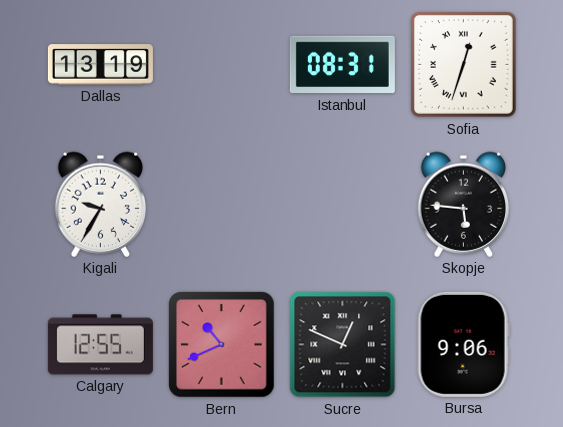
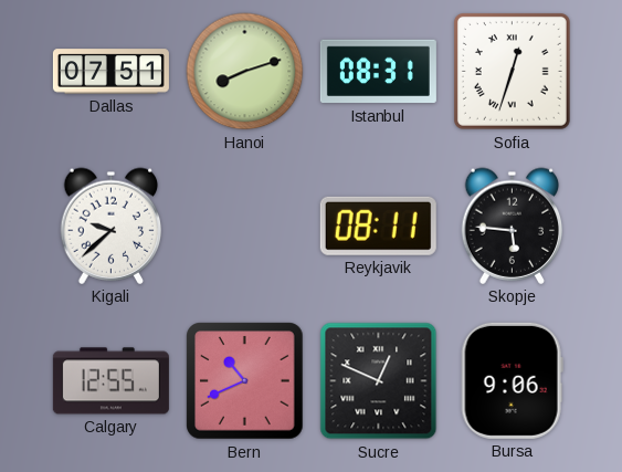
Dallas: 13:19 -> 07:51
Hanoi: none -> 8:12
Kigali: 9:35 -> 9:38
Reykjavik: none -> 08:11
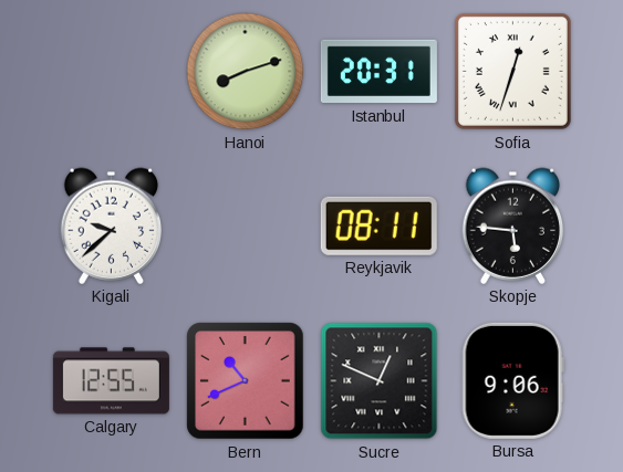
Dallas: 07:51 -> none
Istanbul: 08:31 -> 20:31
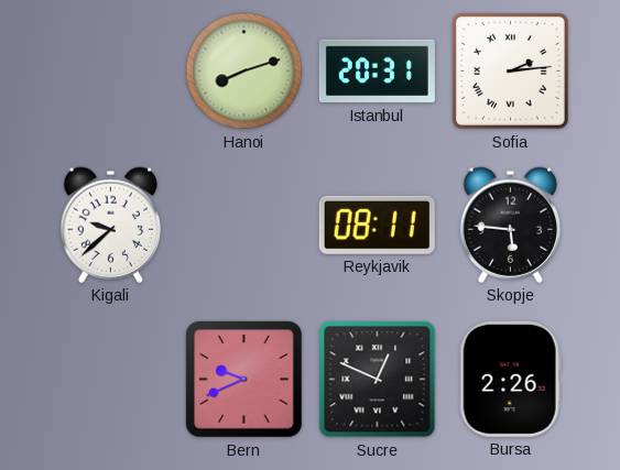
Sofia: 12:33 -> 2:14
Calgary: 12:55 -> none
Bern: 10:41 -> 9:41
Bursa: 9:06 -> 2:26
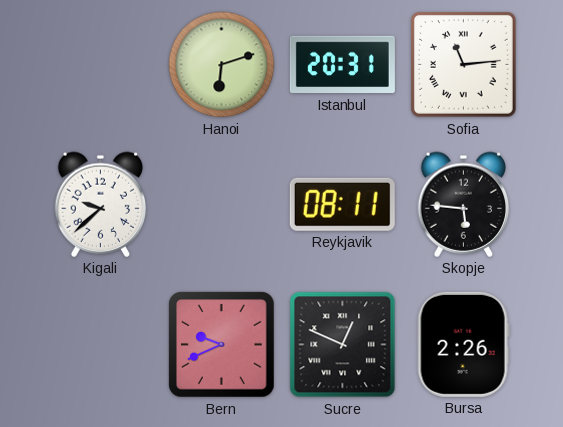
Hanoi: 8:12 -> 6:12
Sofia: 2:14 -> 11:14
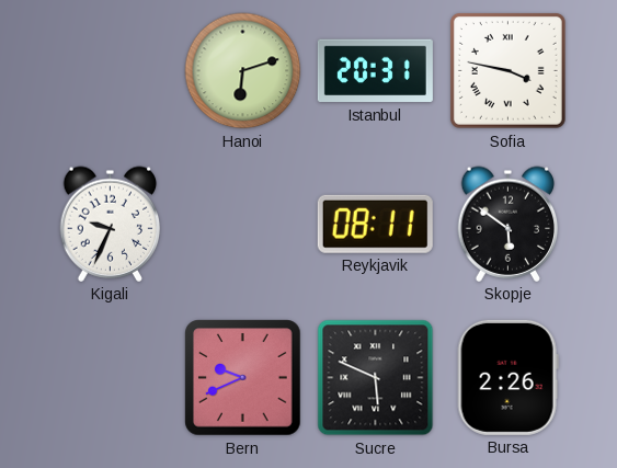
Sofia: 11:14 -> 3:47
Kigali: 9:38 -> 9:34
Skopje: 5:46 -> 5:51
Sucre: 12:49 -> 5:49
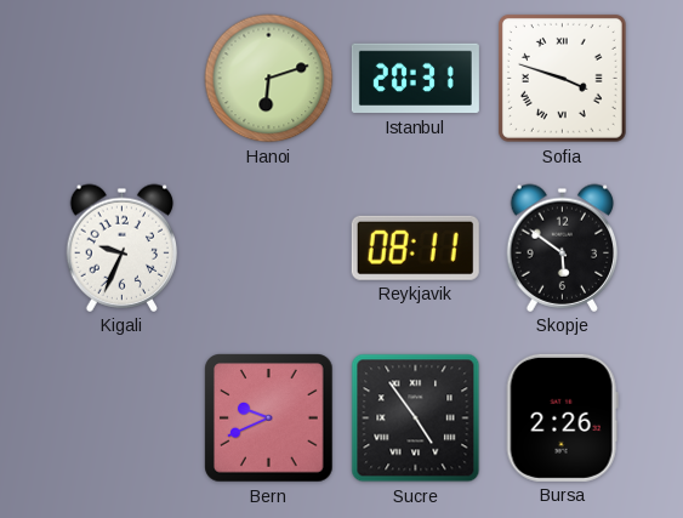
Sofia: 3:47 -> 3:48
Sucre: 5:49 -> 4:54
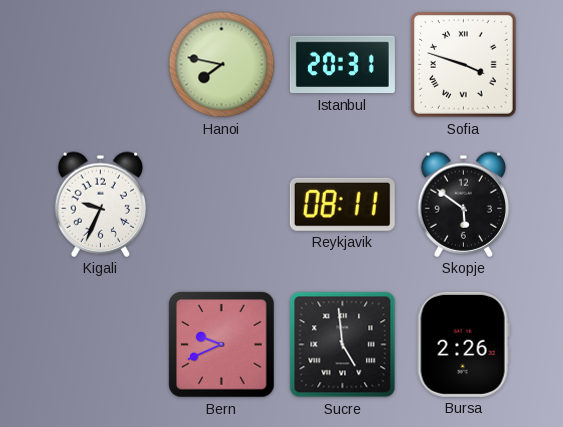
Hanoi: 6:12 -> 7:47
Sucre: 4:54 -> 4:59
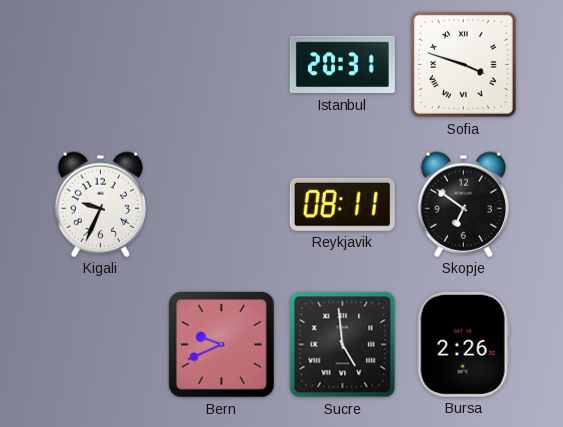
Hanoi: 7:47 -> none
Skopje: 5:51 -> 6:51
